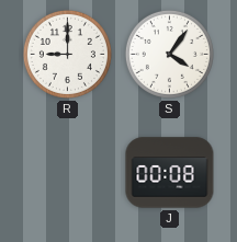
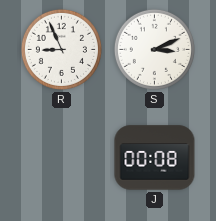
R: 9:00 -> 8:56
S: 4:06 -> 3:11
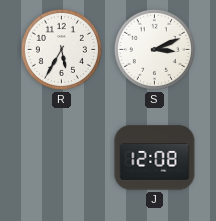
R: 8:56 -> 5:35
J: 00:08 -> 12:08
